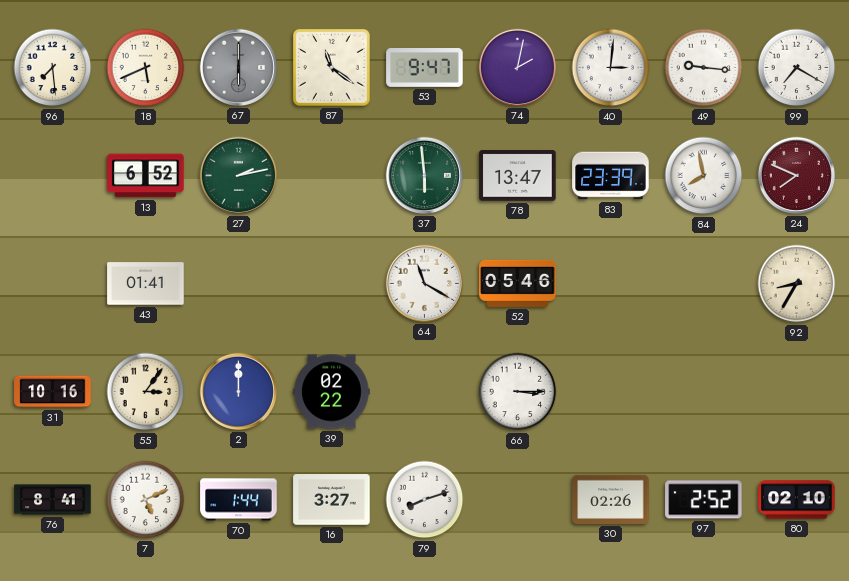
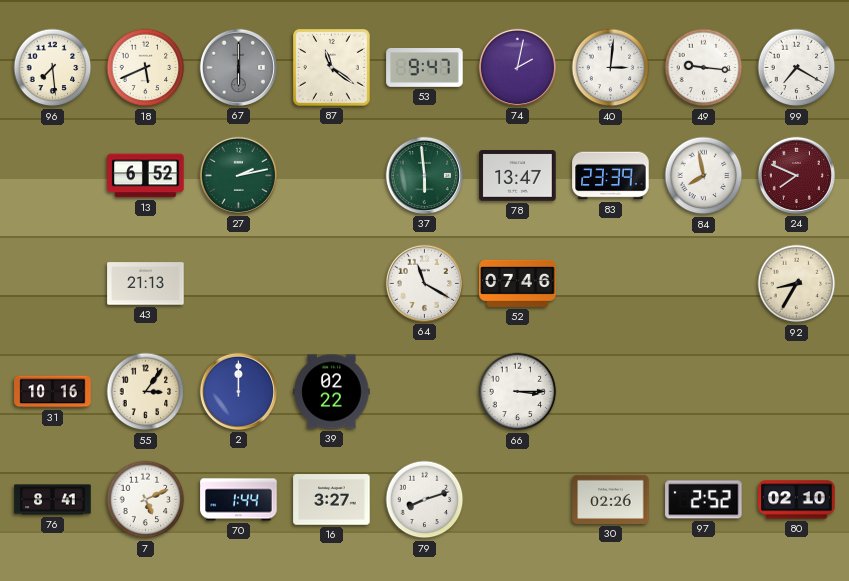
43: 01:41 -> 21:13
52: 05:46 -> 07:46
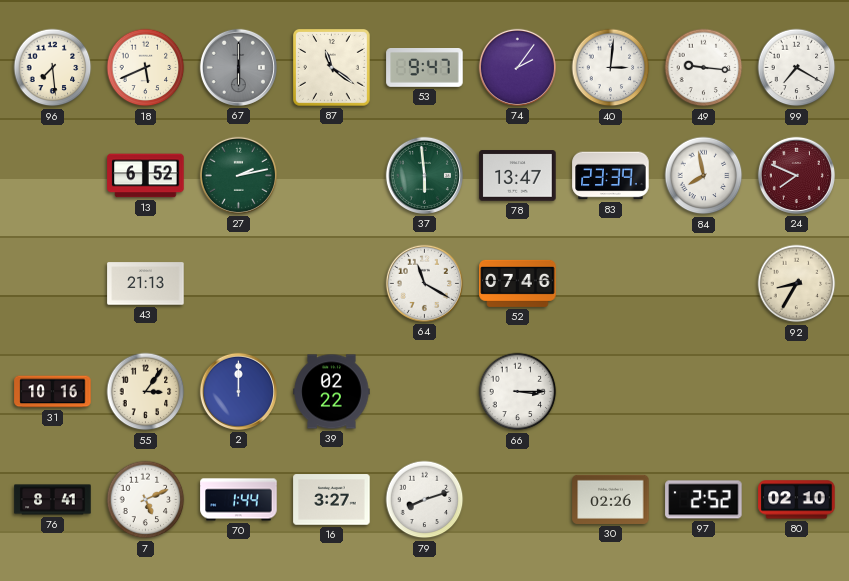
74: 2:02 -> 2:06
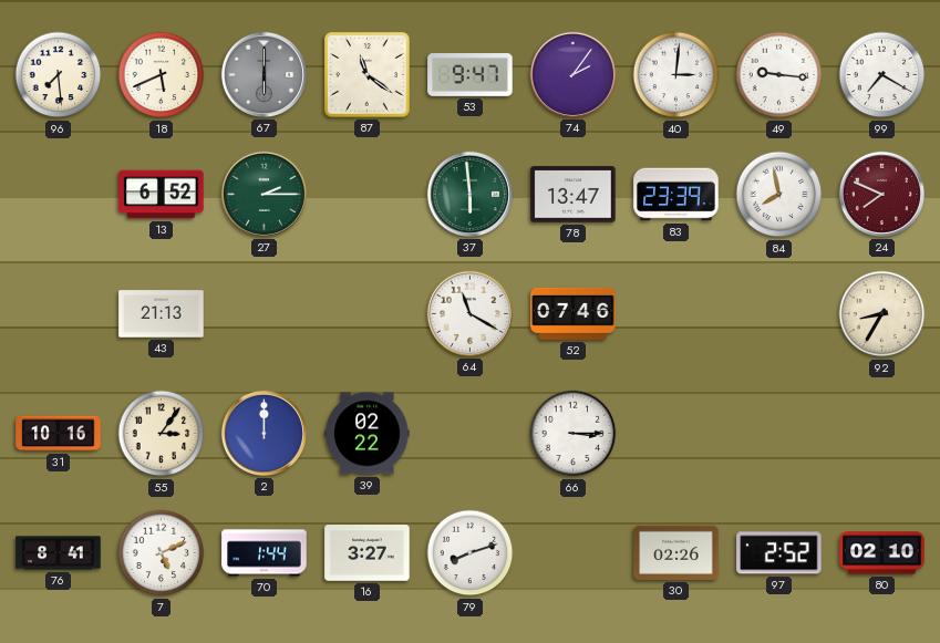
27: 2:13 -> 2:15
